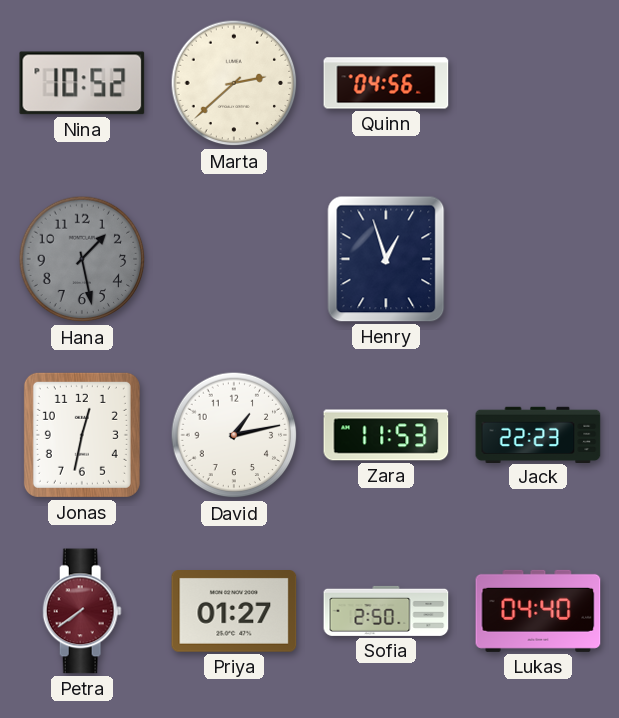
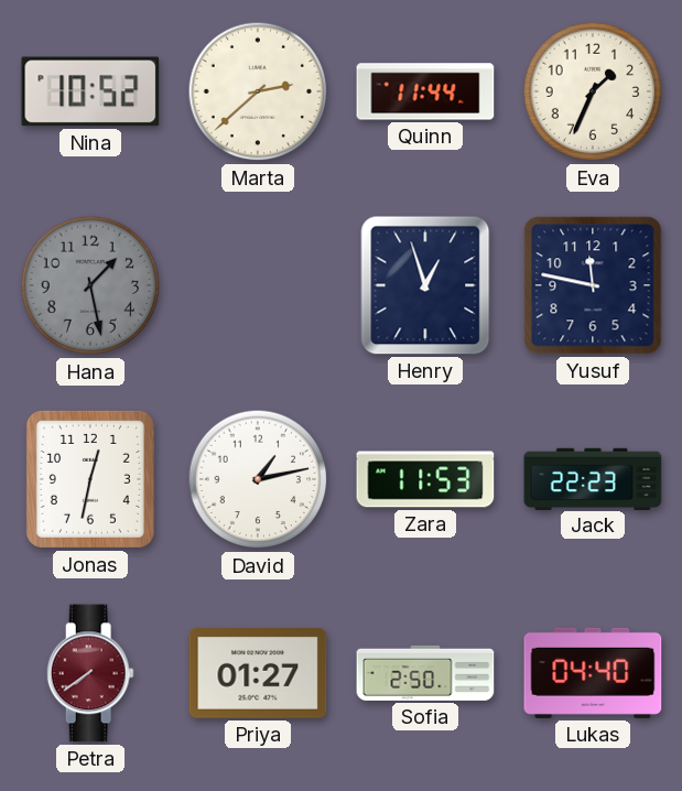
Quinn: 04:56 -> 11:44
Eva: none -> 1:34
Yusuf: none -> 11:47
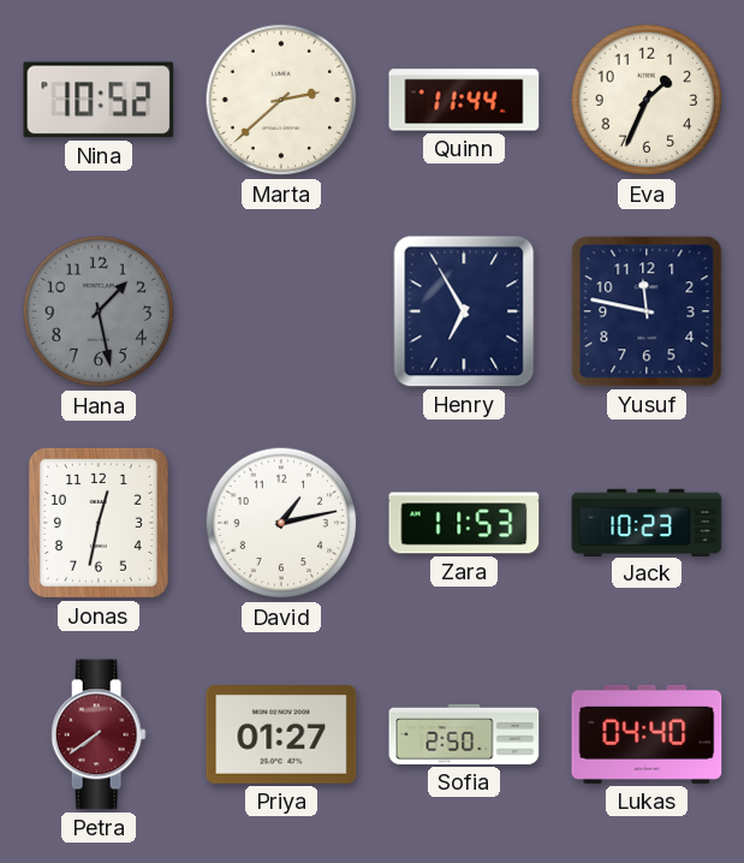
Henry: 12:57 -> 6:55
Jack: 22:23 -> 10:23
